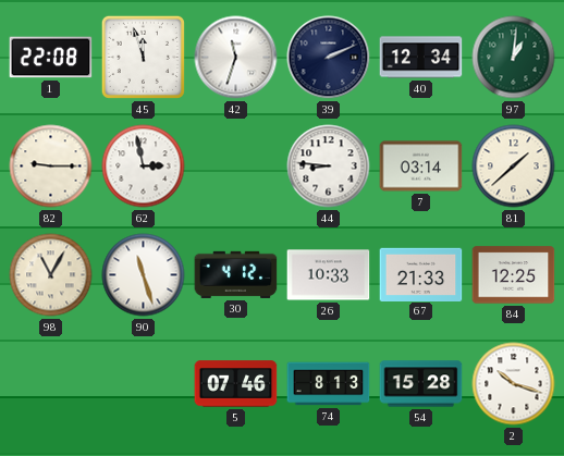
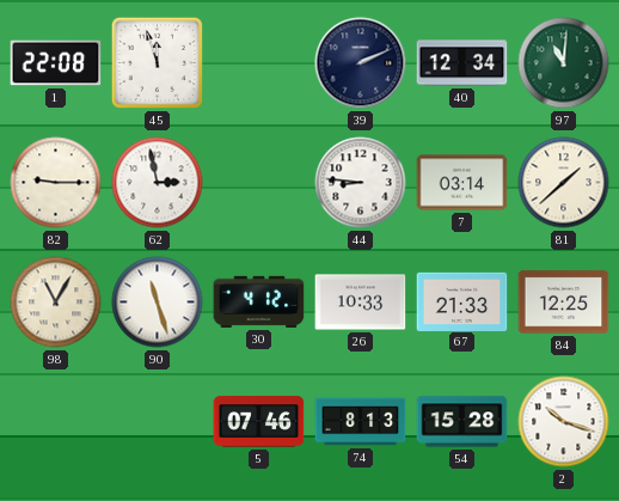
42: 11:33 -> none
97: 1:01 -> 11:01
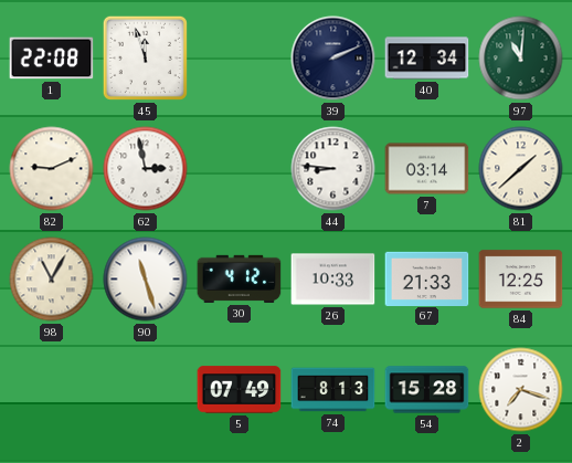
82: 9:15 -> 9:11
5: 07:46 -> 07:49
2: 10:18 -> 7:18
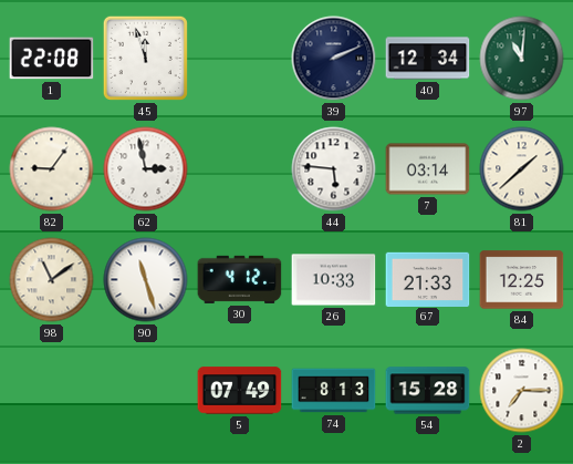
82: 9:11 -> 9:06
44: 8:46 -> 5:46
98: 11:05 -> 11:09
2: 7:18 -> 7:15
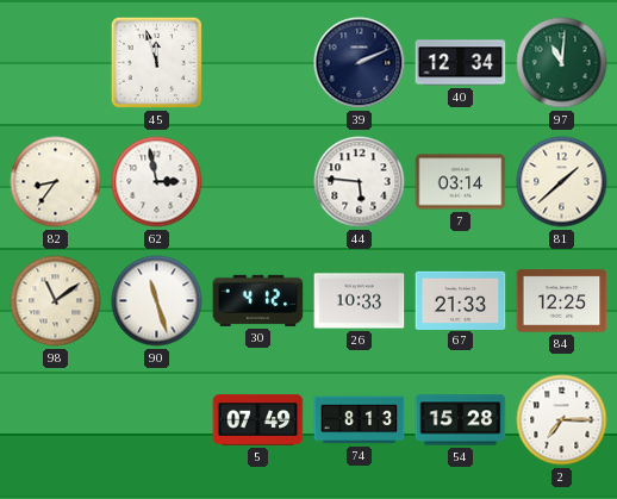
1: 22:08 -> none
82: 9:06 -> 8:36
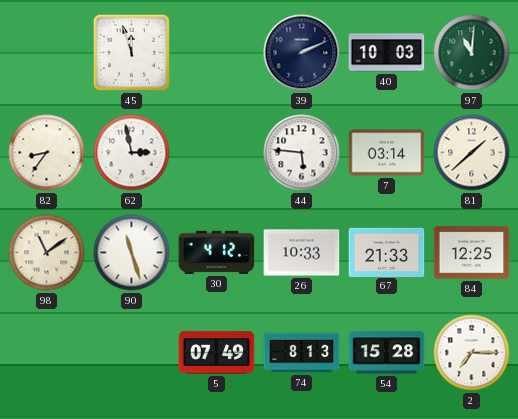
40: 12:34 -> 10:03
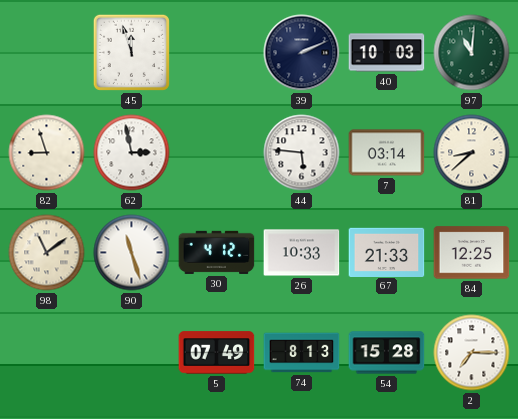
82: 8:36 -> 8:57
81: 1:38 -> 8:38
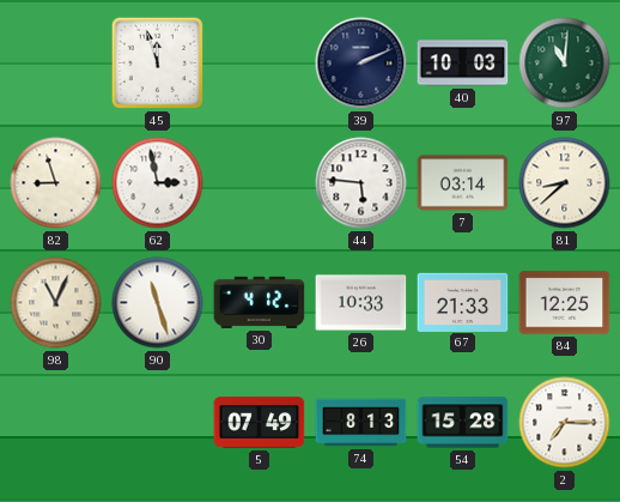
98: 11:09 -> 11:04
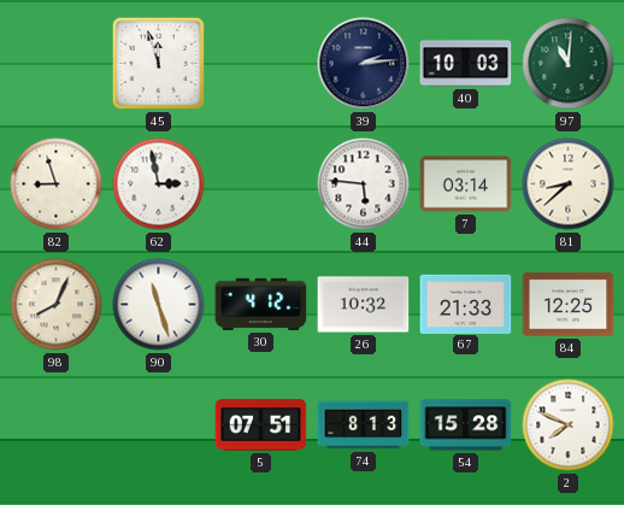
39: 2:11 -> 2:14
98: 11:04 -> 8:04
26: 10:33 -> 10:32
5: 07:49 -> 07:51
2: 7:15 -> 7:49
